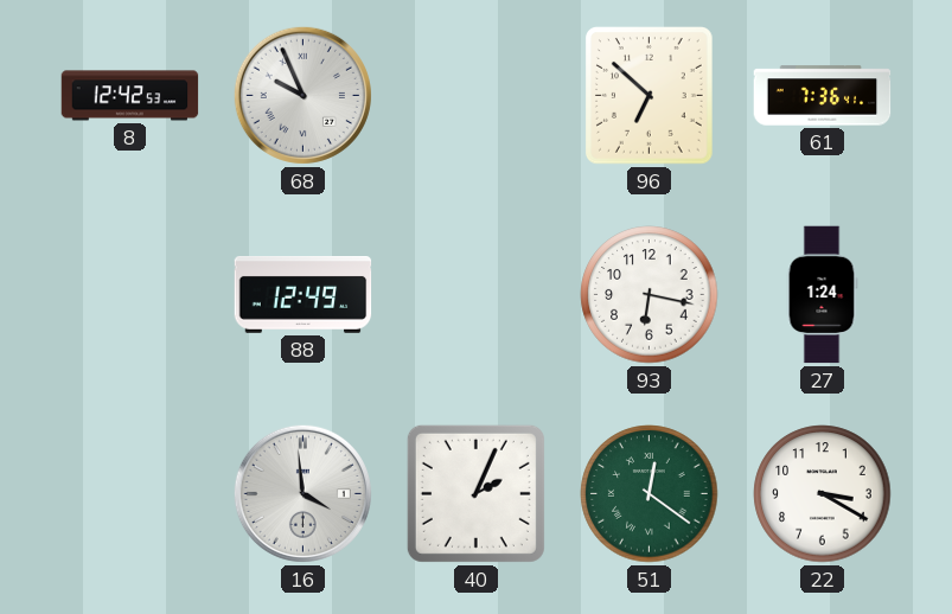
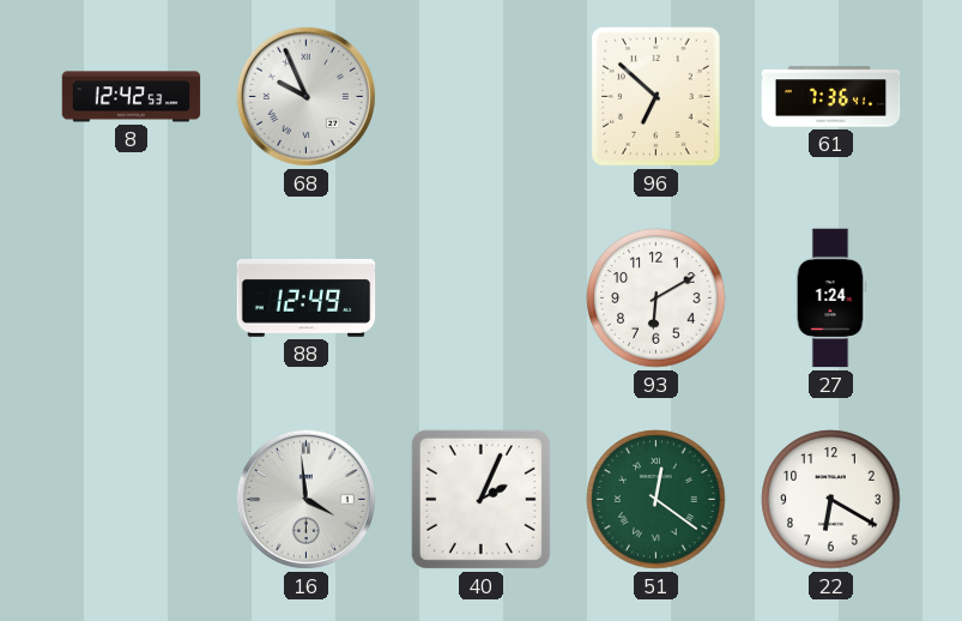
93: 6:17 -> 6:10
22: 3:20 -> 6:20
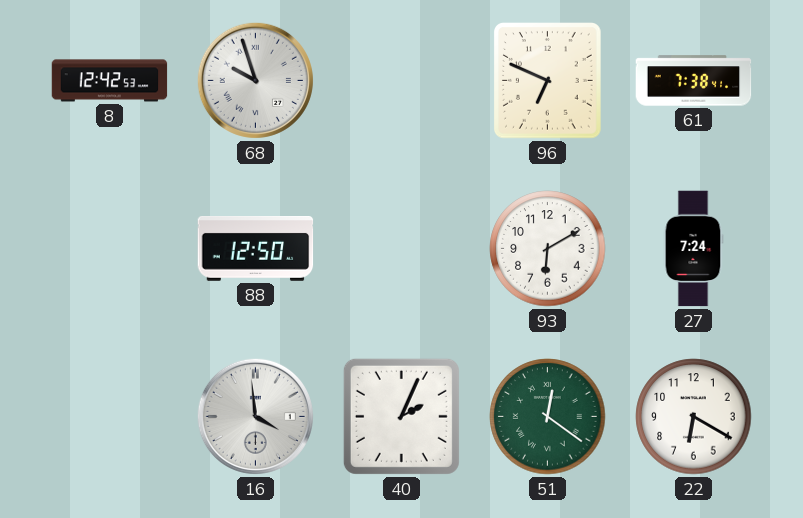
68: 9:56 -> 9:57
96: 6:52 -> 6:49
61: 7:36 -> 7:38
88: 12:49 -> 12:50
27: 1:24 -> 7:24
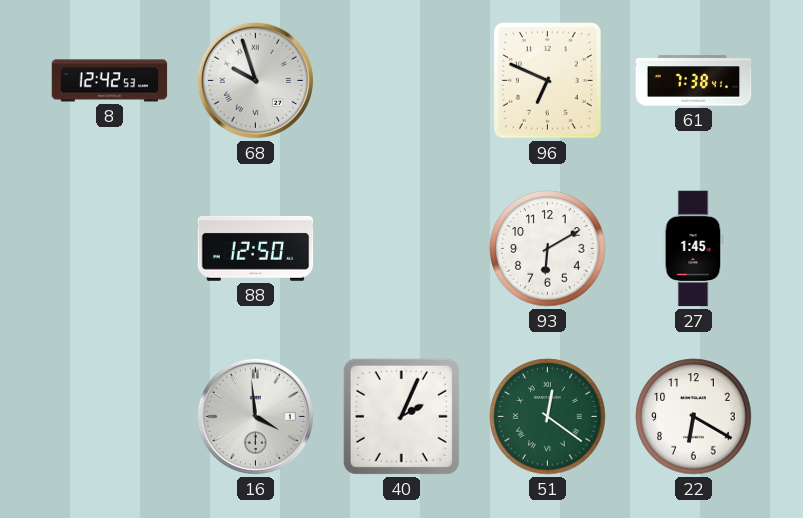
27: 7:24 -> 1:45
